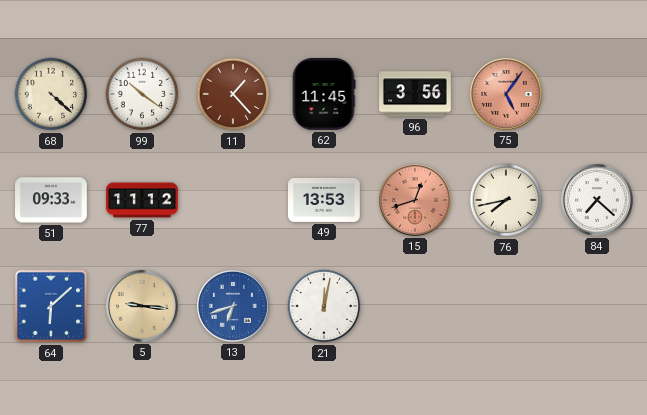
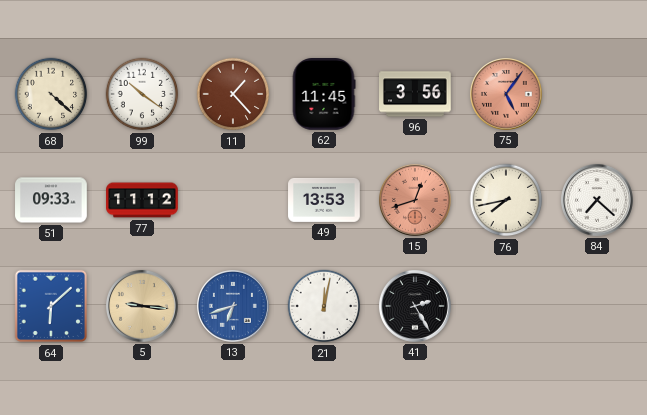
41: none -> 2:25
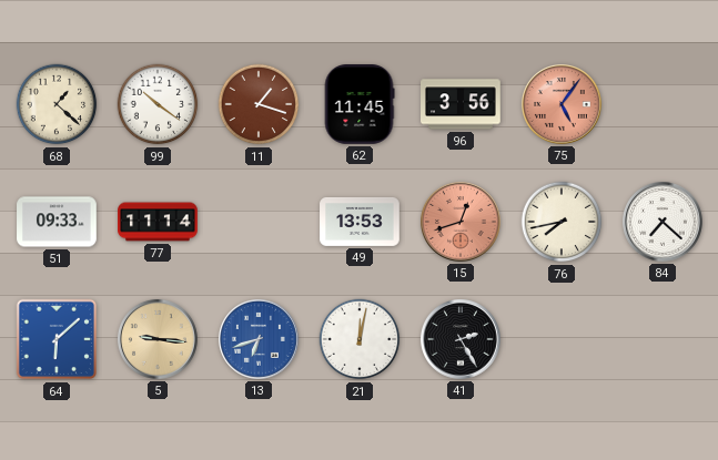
68: 4:22 -> 1:22
11: 1:23 -> 1:18
77: 11:12 -> 11:14
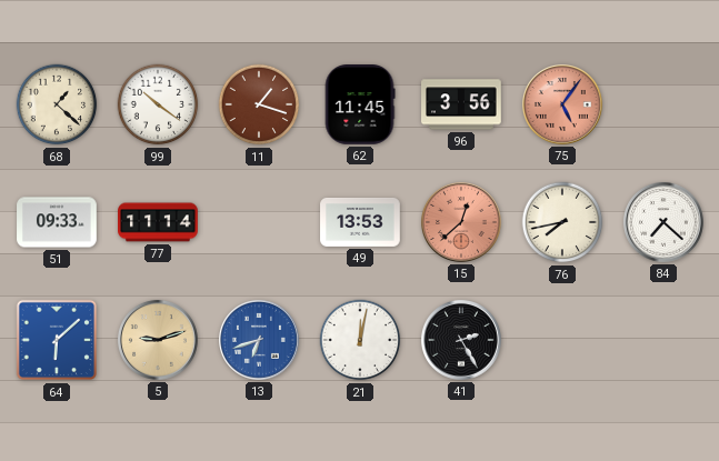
15: 12:42 -> 12:38
5: 9:16 -> 9:12
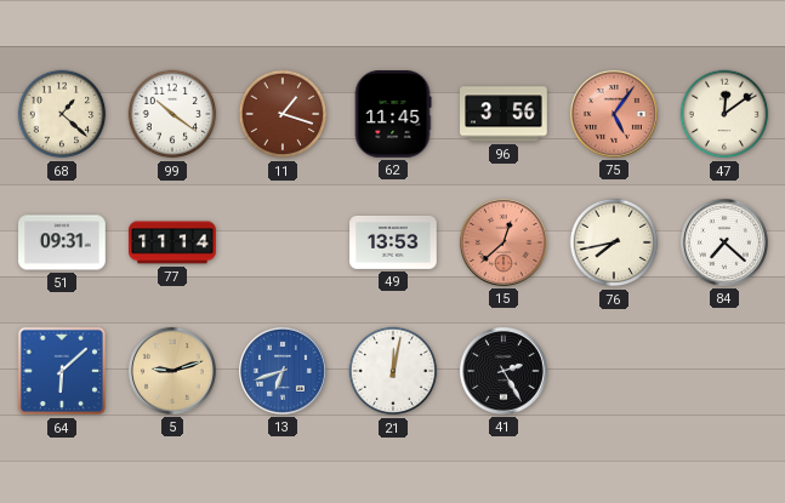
47: none -> 12:09
51: 09:33 -> 09:31
